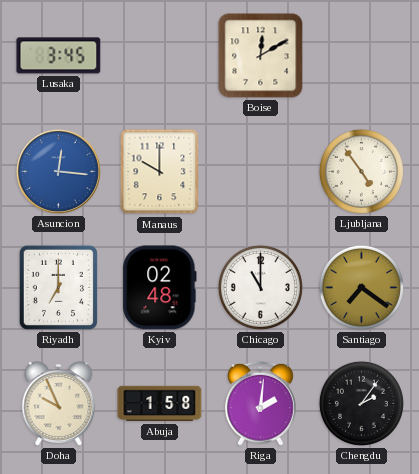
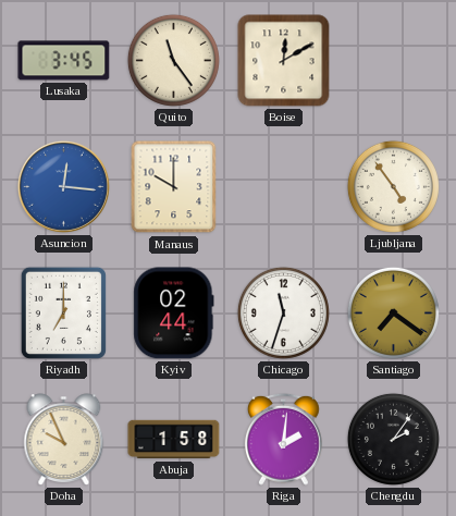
Quito: none -> 11:24
Kyiv: 02:48 -> 02:44
Chicago: 11:00 -> 11:33
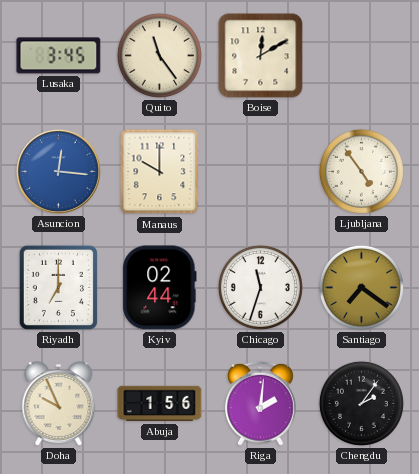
Abuja: 1:58 -> 1:56
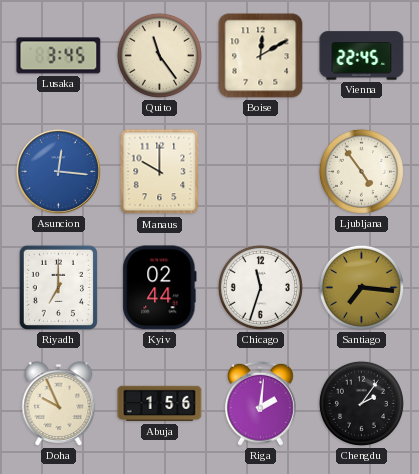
Vienna: none -> 22:45
Santiago: 7:21 -> 7:16
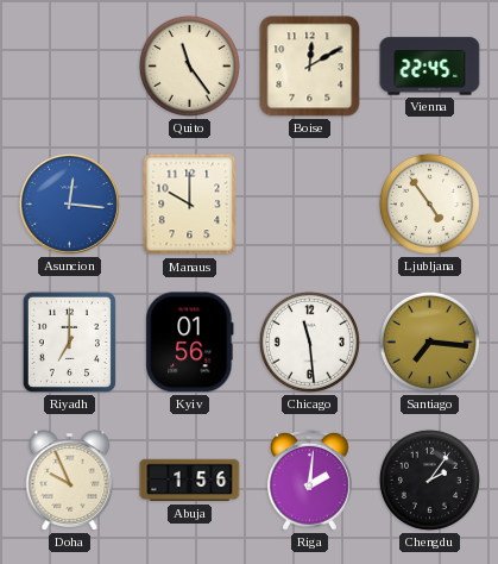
Lusaka: 3:45 -> none
Kyiv: 02:44 -> 01:56
Chicago: 11:33 -> 11:29
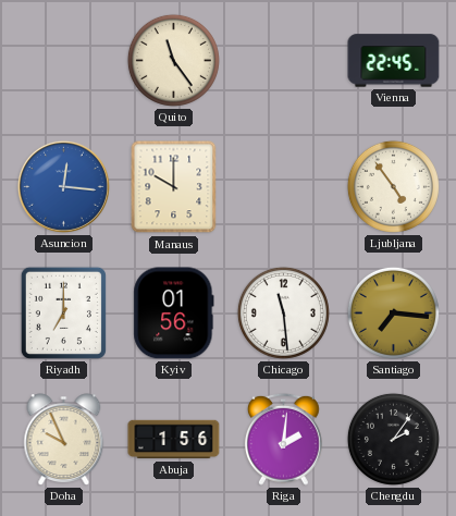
Boise: 12:10 -> none
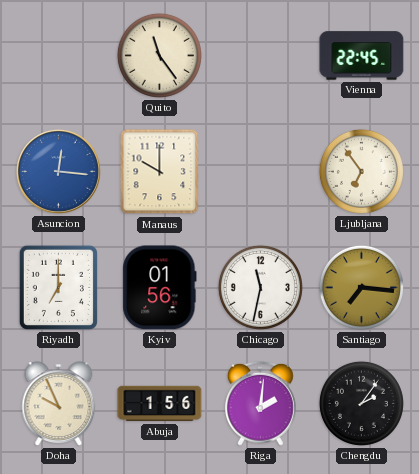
Ljubljana: 4:54 -> 6:54
Chicago: 11:29 -> 11:32
